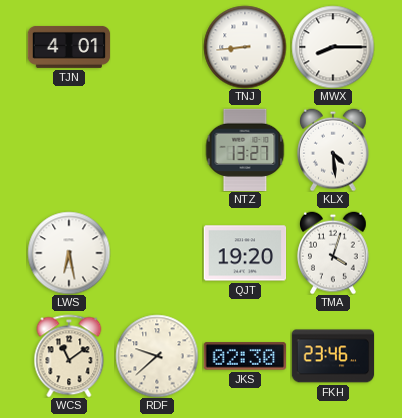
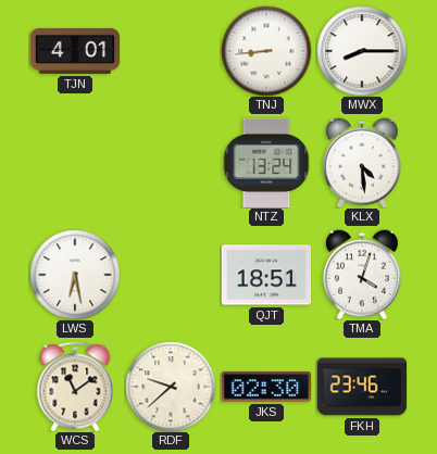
NTZ: 13:27 -> 13:24
QJT: 19:20 -> 18:51
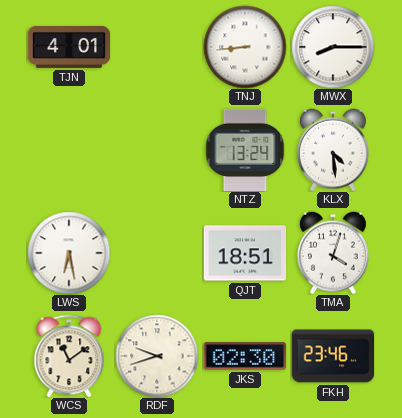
RDF: 9:38 -> 9:42
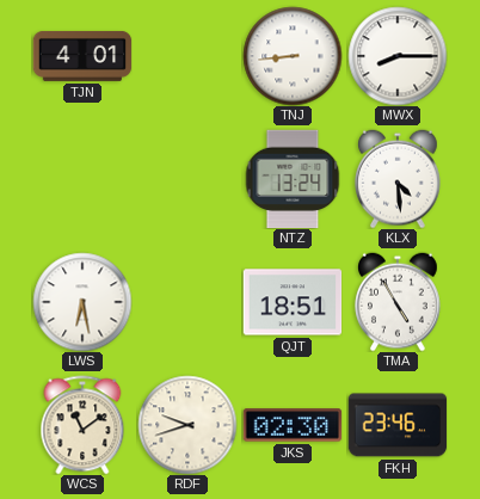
TMA: 4:03 -> 4:55
